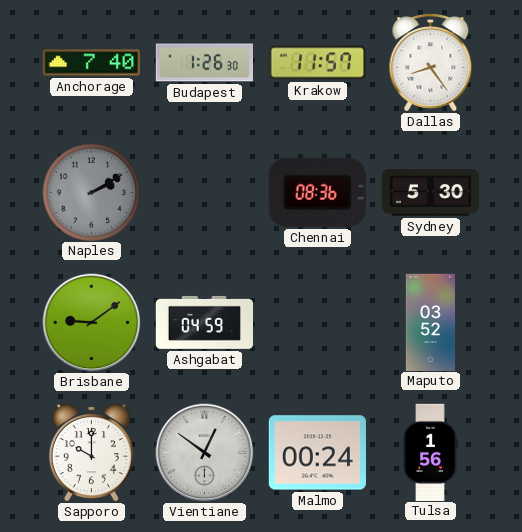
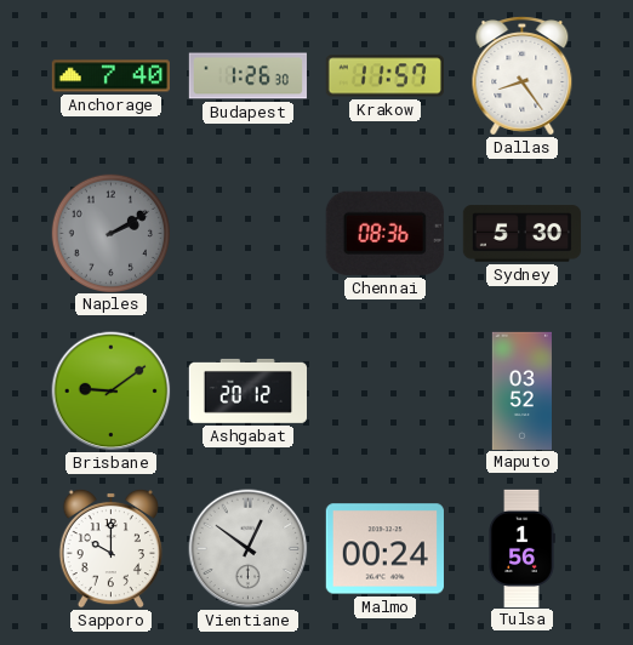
Ashgabat: 04:59 -> 20:12
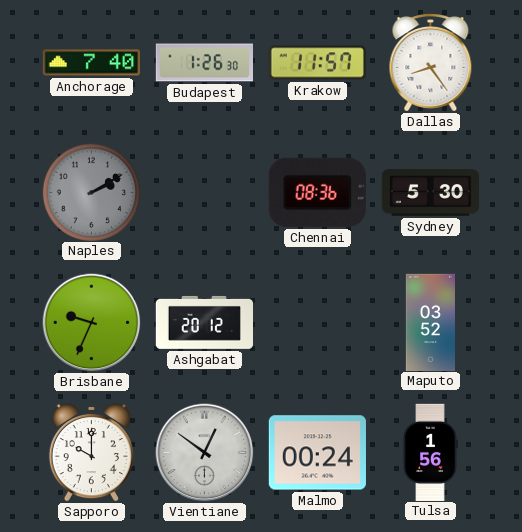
Brisbane: 9:09 -> 9:34
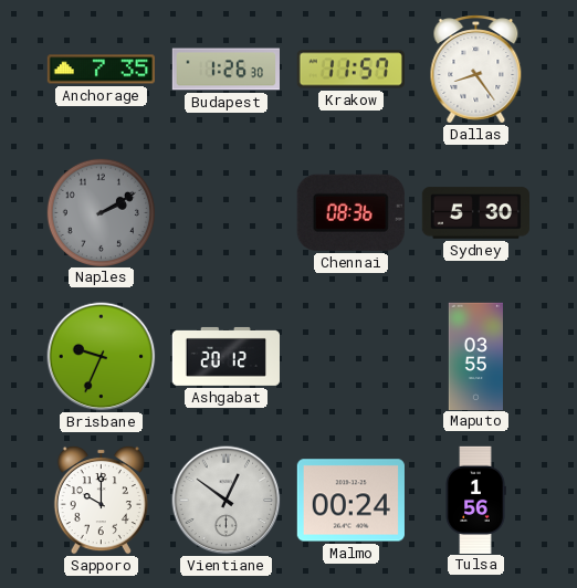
Anchorage: 7:40 -> 7:35
Maputo: 03:52 -> 03:55
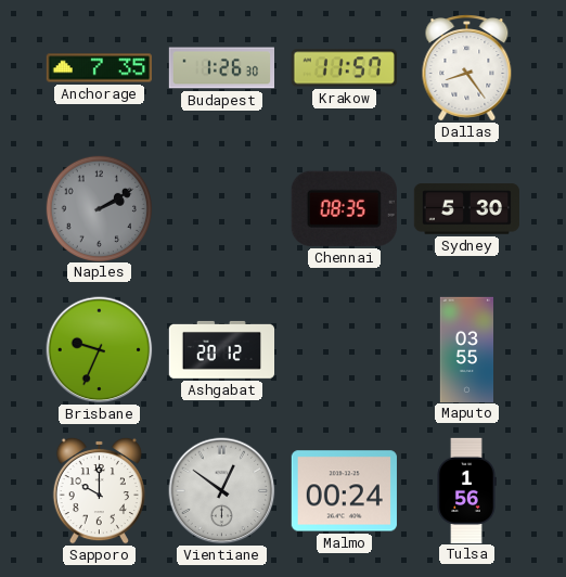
Chennai: 08:36 -> 08:35
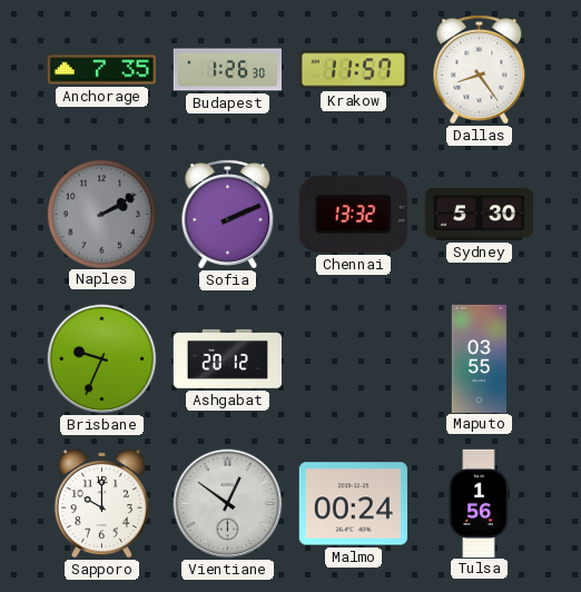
Sofia: none -> 2:11
Chennai: 08:35 -> 13:32
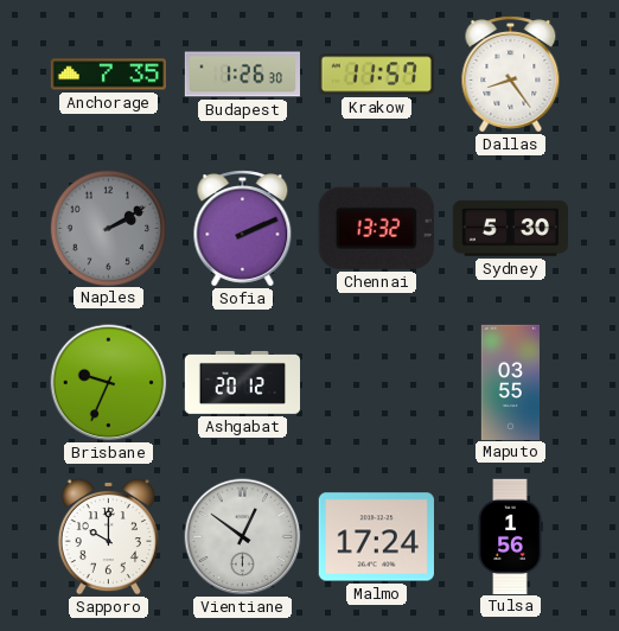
Malmo: 00:24 -> 17:24
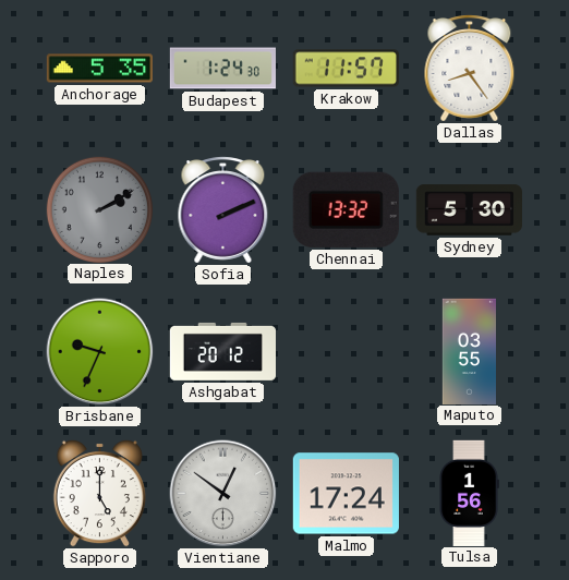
Anchorage: 7:35 -> 5:35
Budapest: 1:26 -> 1:24
Sapporo: 10:00 -> 5:00
